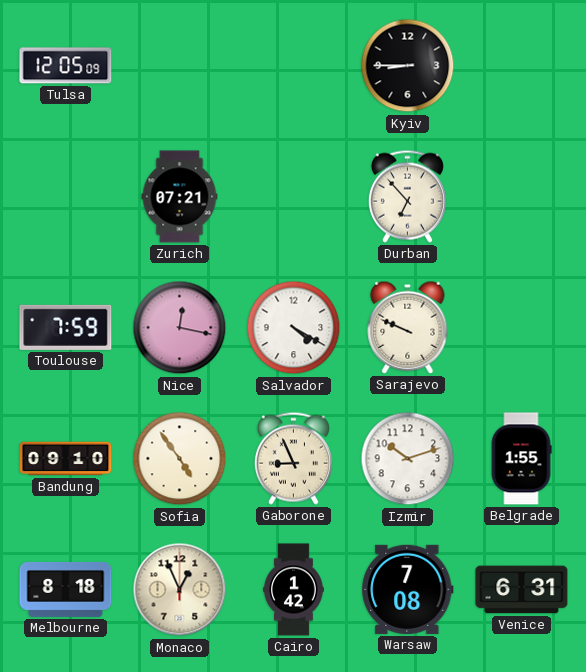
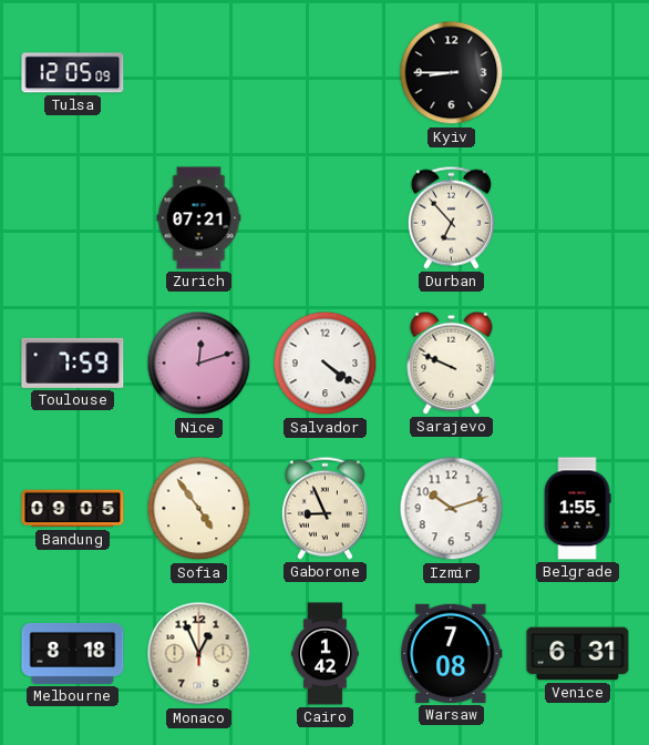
Nice: 12:17 -> 12:12
Salvador: 4:20 -> 4:21
Bandung: 09:10 -> 09:05
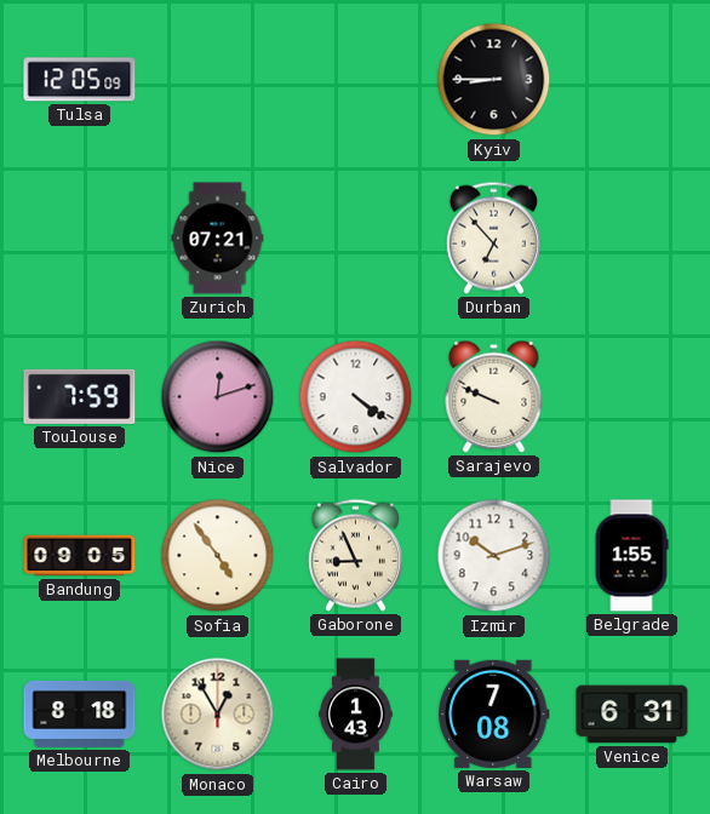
Monaco: 12:56 -> 12:55
Cairo: 1:42 -> 1:43
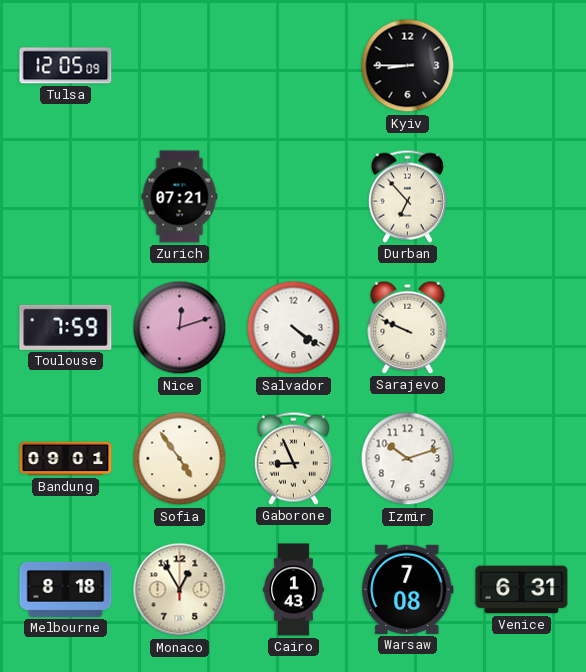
Bandung: 09:05 -> 09:01
Belgrade: 1:55 -> none
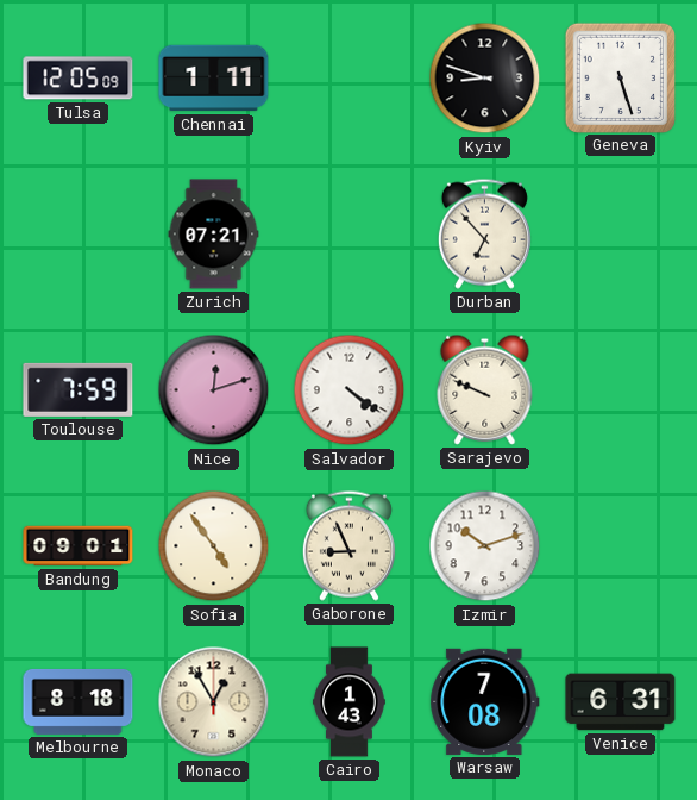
Chennai: none -> 1:11
Kyiv: 8:45 -> 8:48
Geneva: none -> 5:27
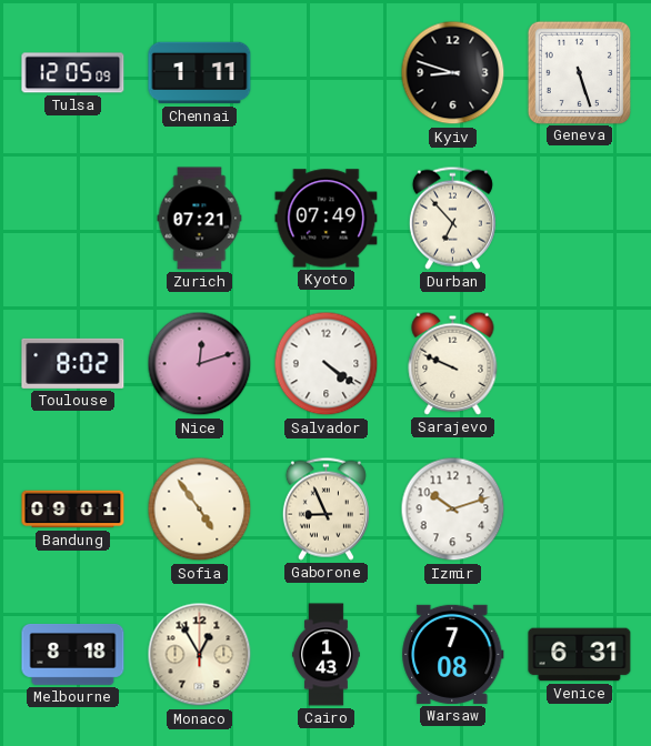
Kyoto: none -> 07:49
Toulouse: 7:59 -> 8:02
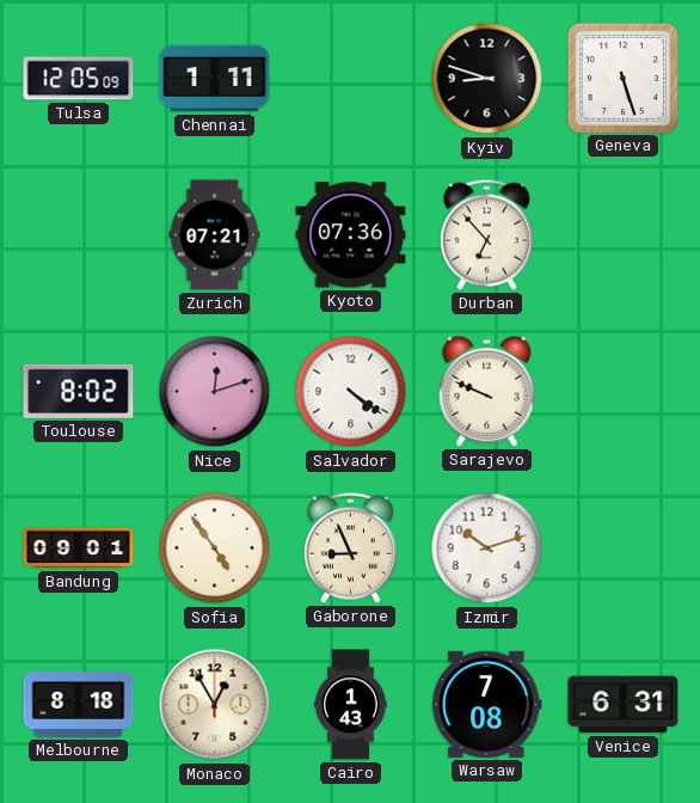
Kyoto: 07:49 -> 07:36
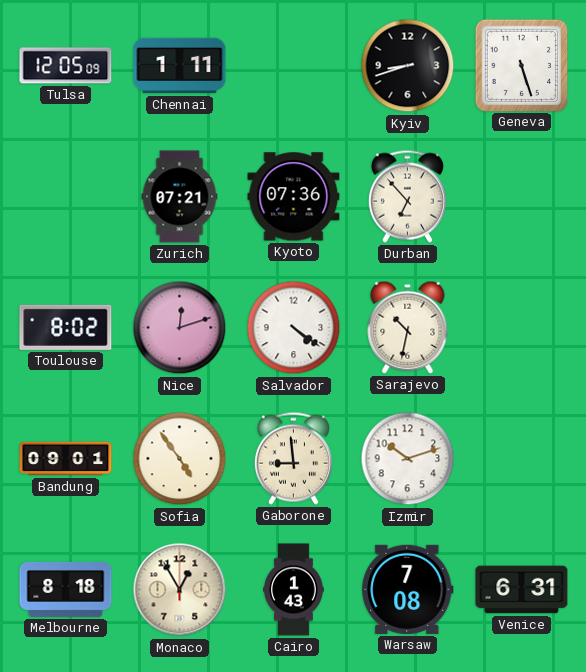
Kyiv: 8:48 -> 8:42
Sarajevo: 9:49 -> 10:32
Gaborone: 8:56 -> 8:59
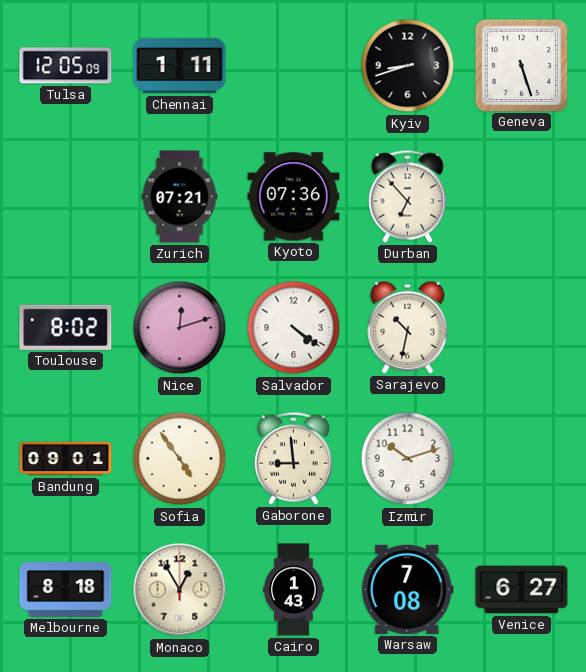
Venice: 6:31 -> 6:27
